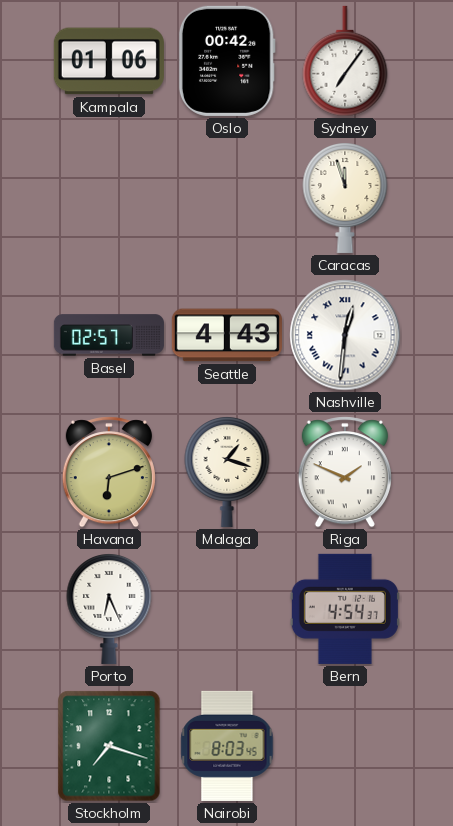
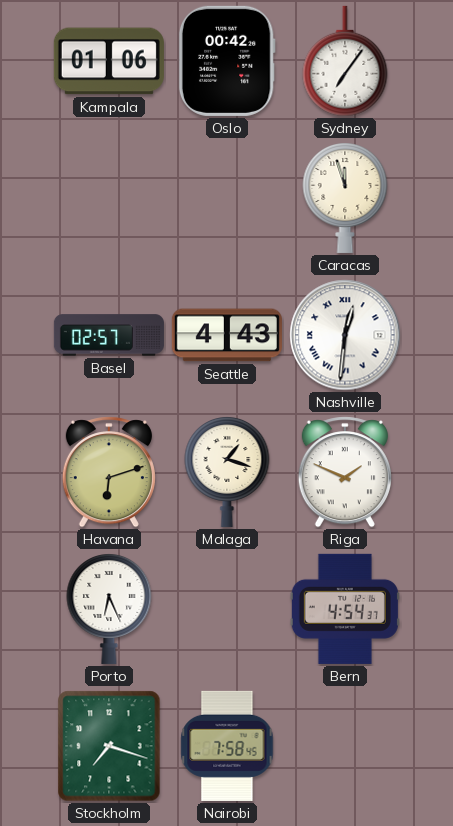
Nairobi: 8:03 -> 7:58
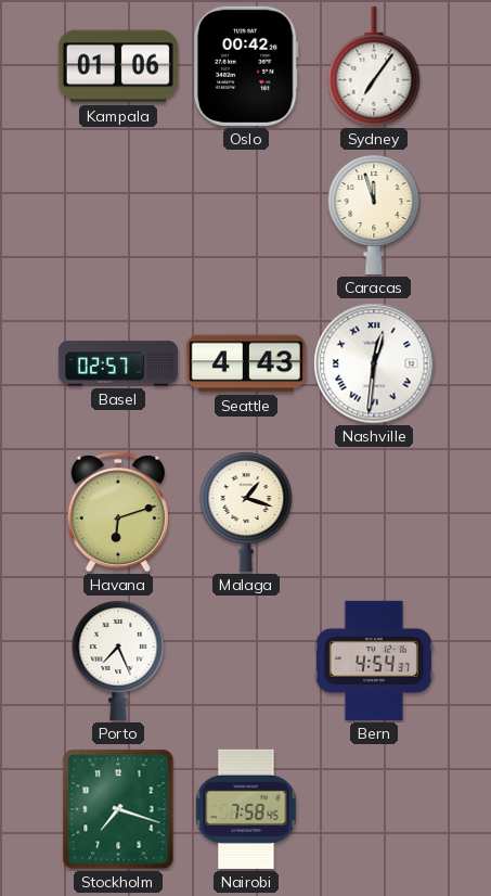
Riga: 1:49 -> none
Porto: 6:26 -> 7:26
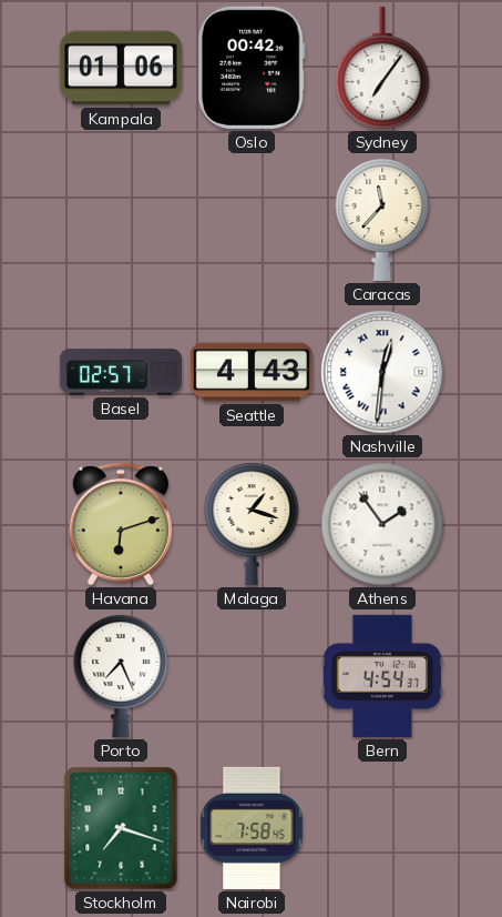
Caracas: 11:57 -> 11:37
Athens: none -> 1:54
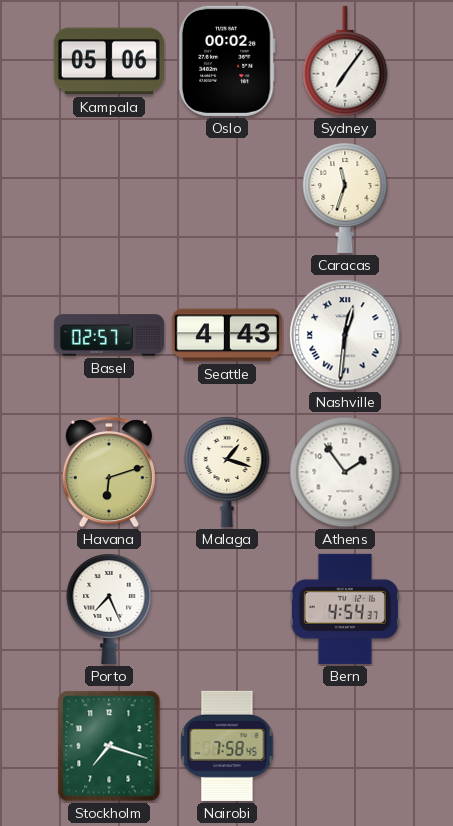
Kampala: 01:06 -> 05:06
Oslo: 00:42 -> 00:02
Caracas: 11:37 -> 11:33
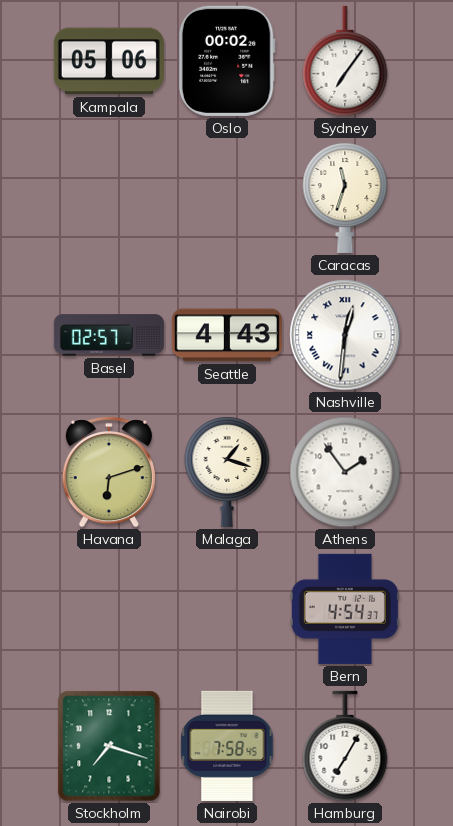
Porto: 7:26 -> none
Hamburg: none -> 7:05
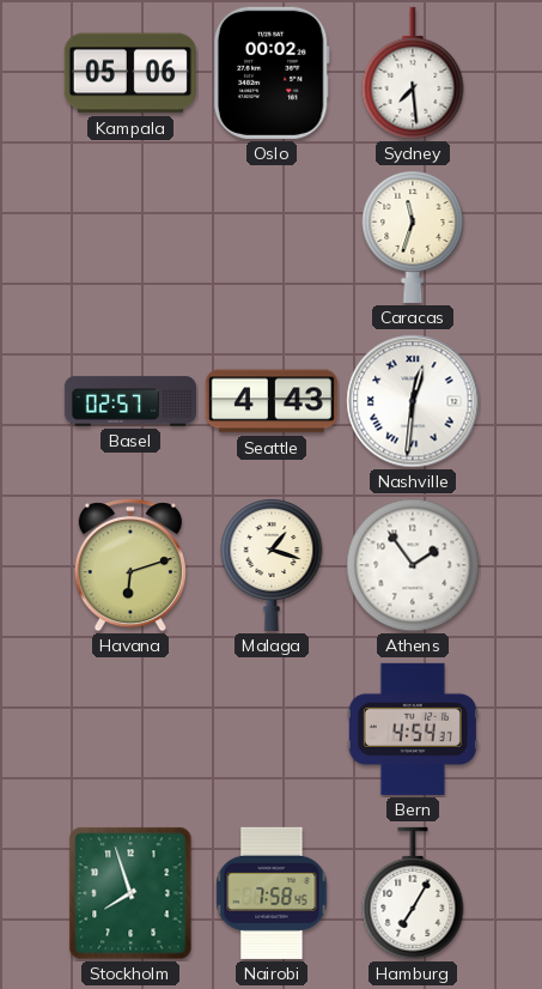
Sydney: 7:06 -> 7:29
Stockholm: 7:18 -> 7:57
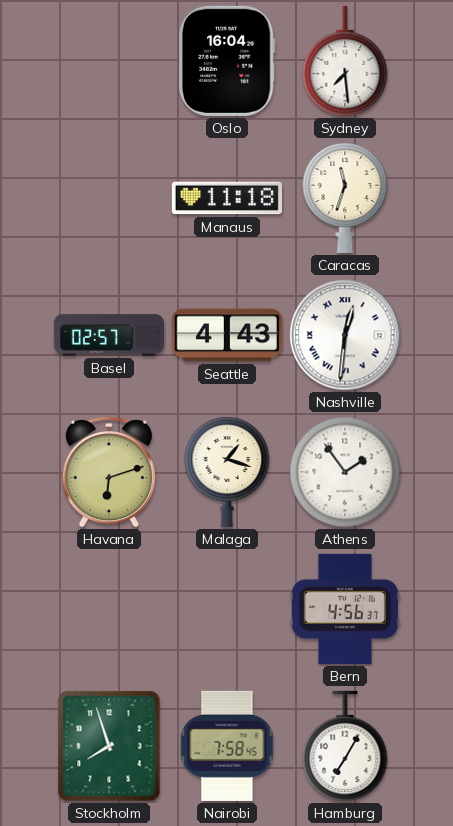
Kampala: 05:06 -> none
Oslo: 00:02 -> 16:04
Manaus: none -> 11:18
Bern: 4:54 -> 4:56
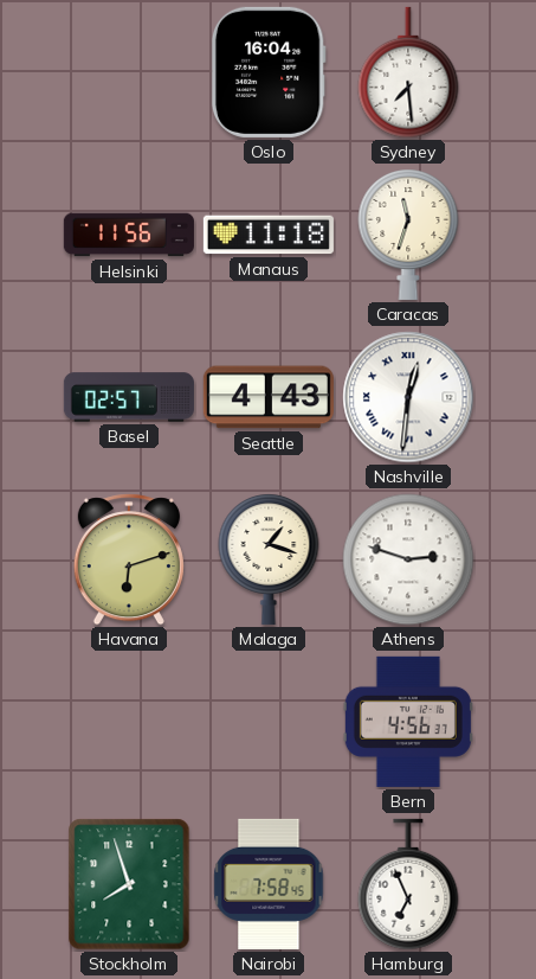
Helsinki: none -> 11:56
Athens: 1:54 -> 2:48
Hamburg: 7:05 -> 6:56
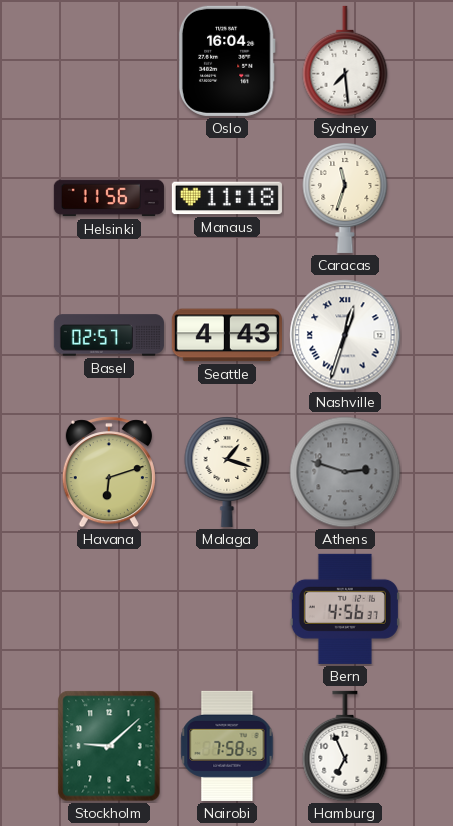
Nashville: 12:31 -> 12:33
Athens dial: white -> grey
Stockholm: 7:57 -> 9:08
